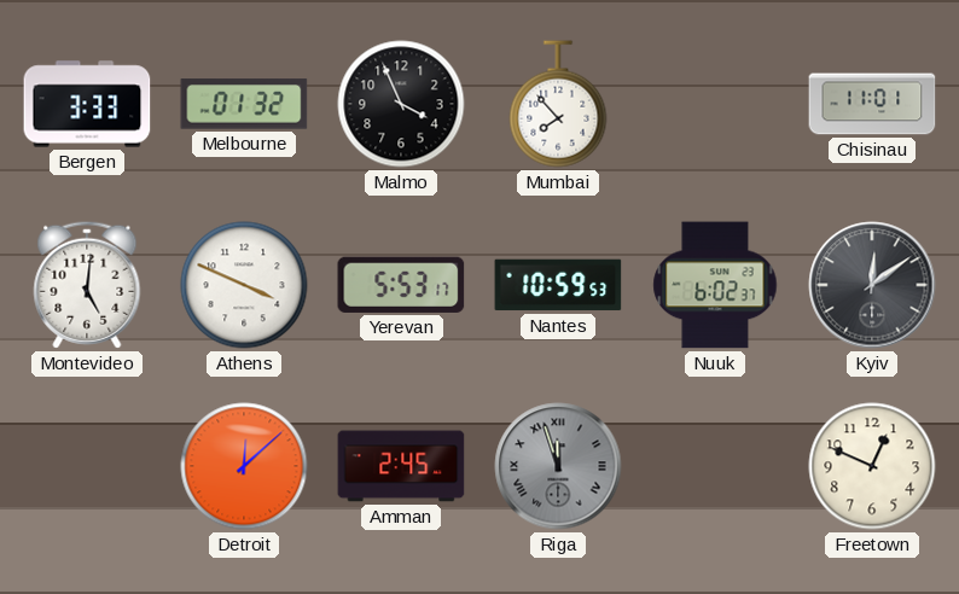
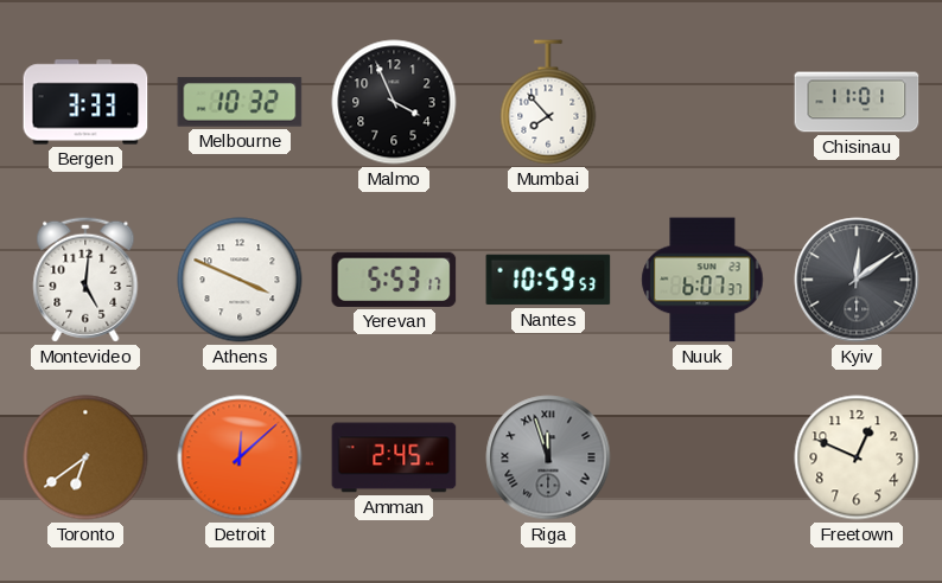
Melbourne: 01:32 -> 10:32
Nuuk: 6:02 -> 6:07
Toronto: none -> 6:39
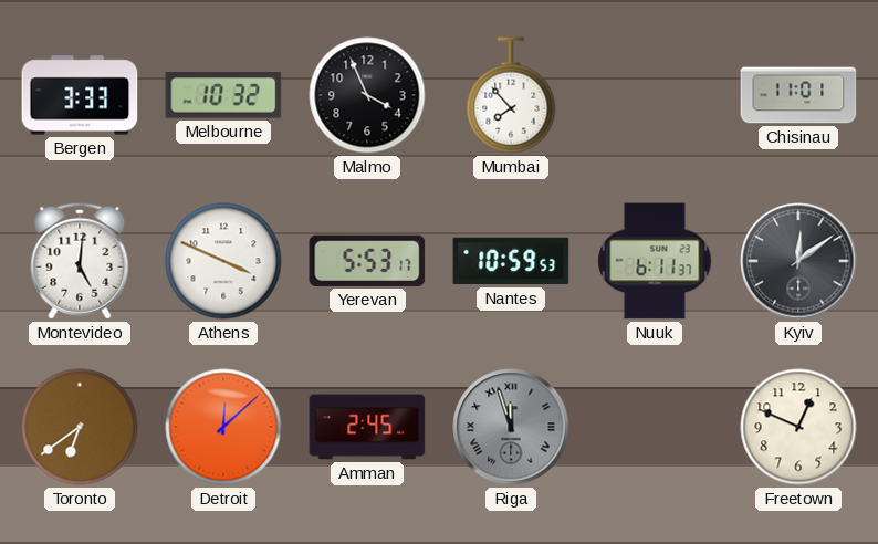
Nuuk: 6:07 -> 6:11
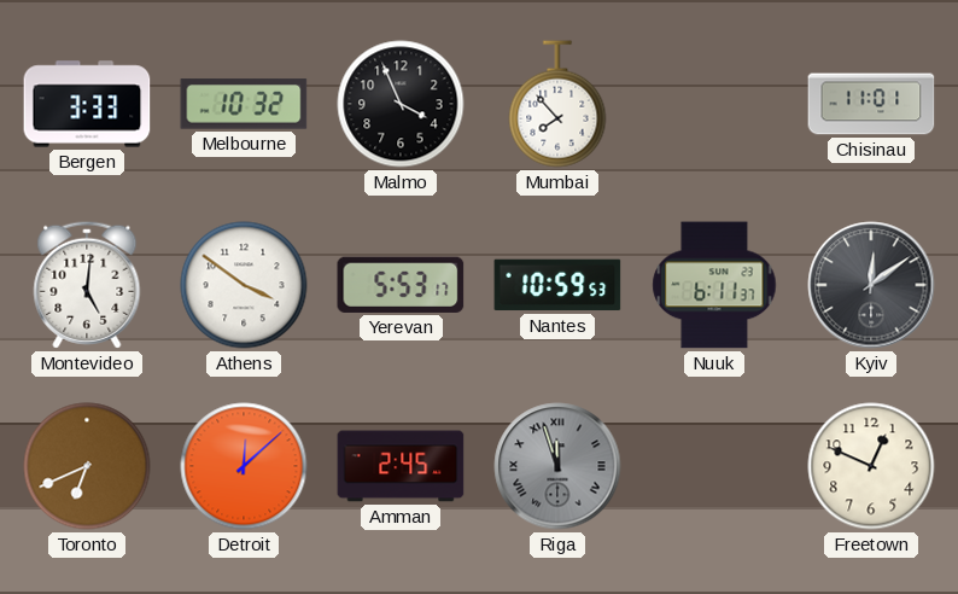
Athens: 3:49 -> 3:51
Toronto: 6:39 -> 6:41
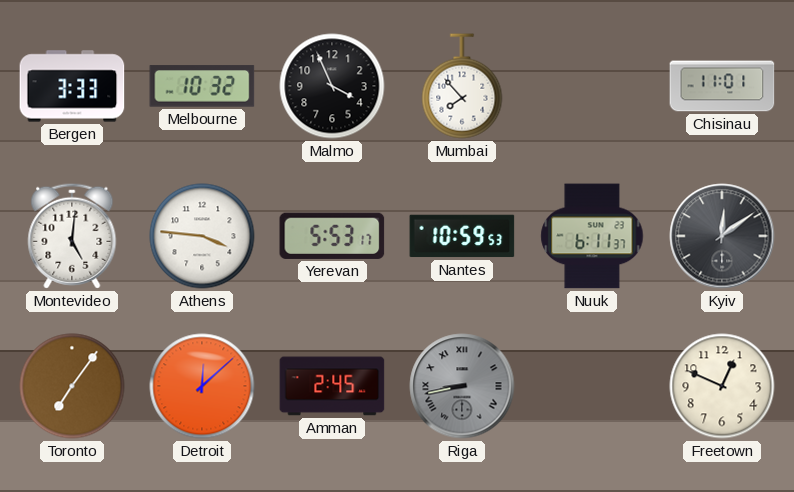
Athens: 3:51 -> 3:46
Toronto: 6:41 -> 7:06
Riga: 11:57 -> 8:43
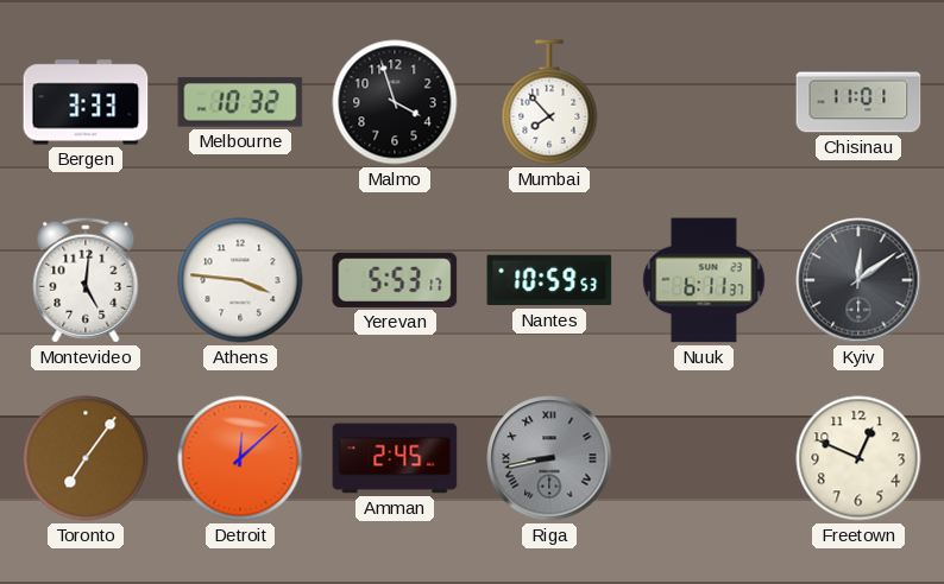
Malmo: 3:56 -> 3:57
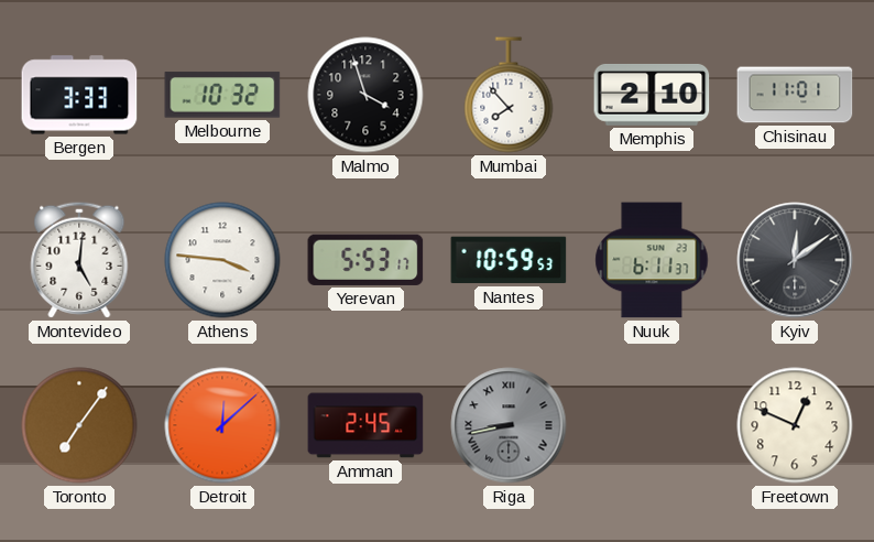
Memphis: none -> 2:10
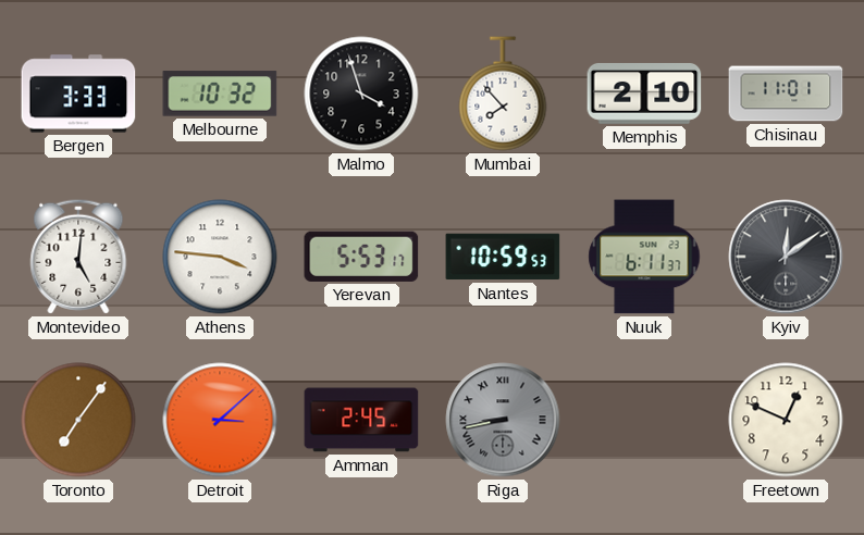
Detroit: 12:08 -> 3:08
